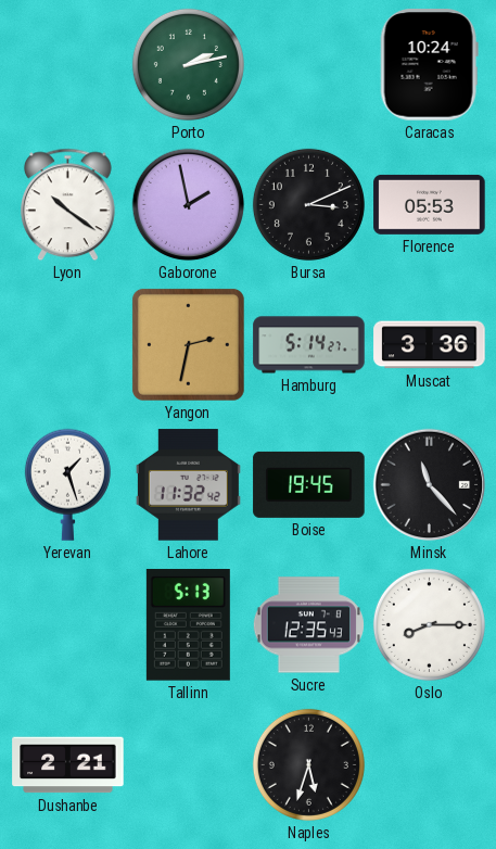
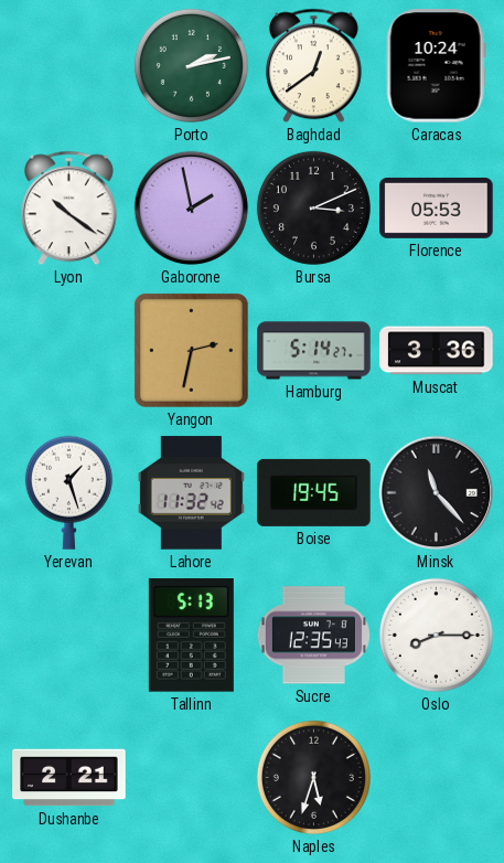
Baghdad: none -> 12:39
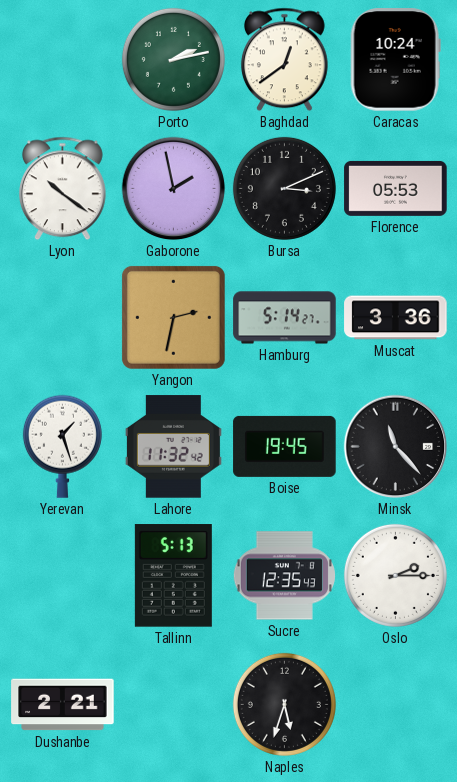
Oslo: 8:15 -> 2:15
